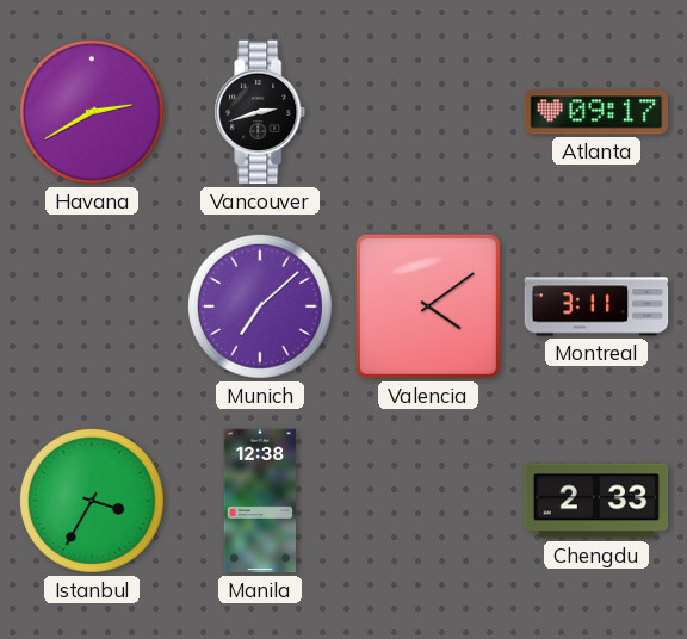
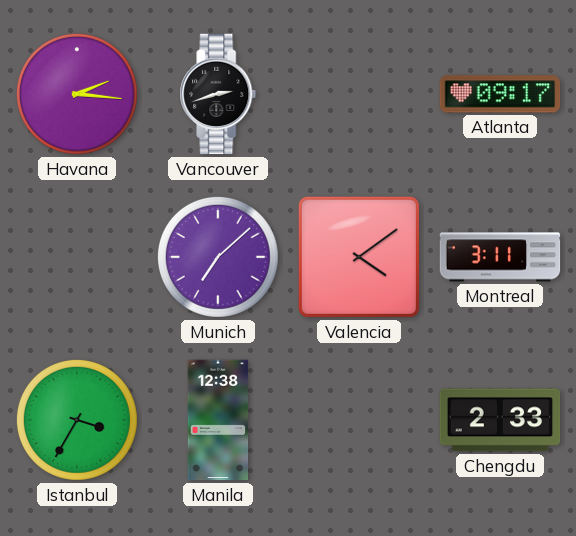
Havana: 2:40 -> 2:16
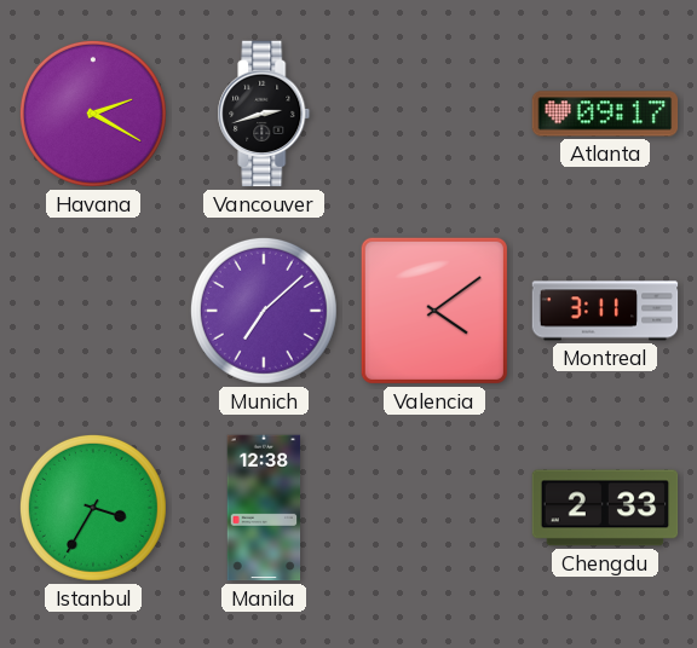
Havana: 2:16 -> 2:20
